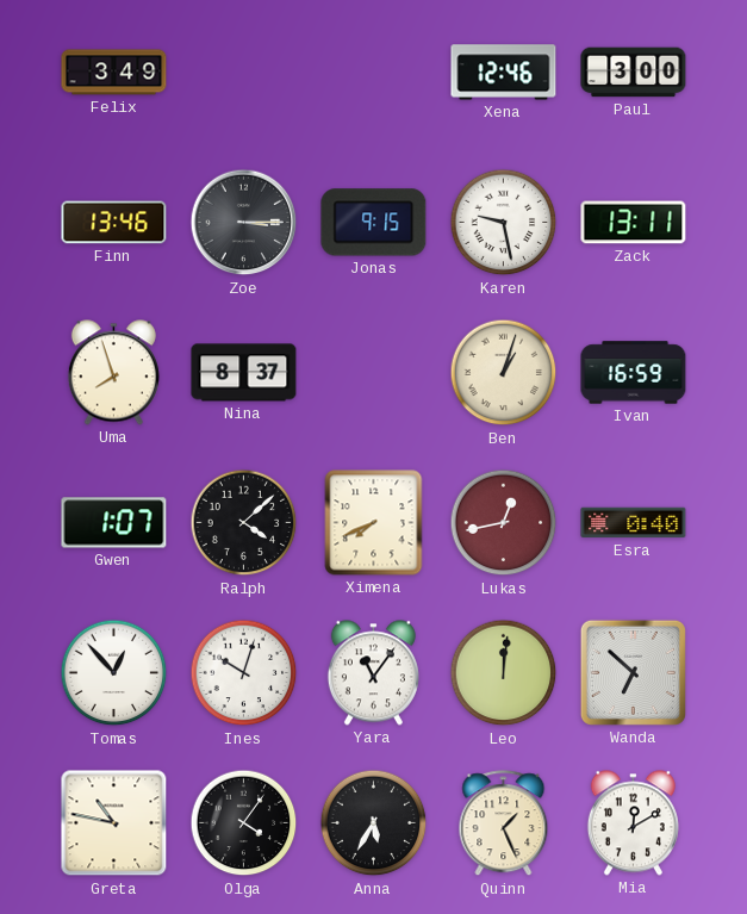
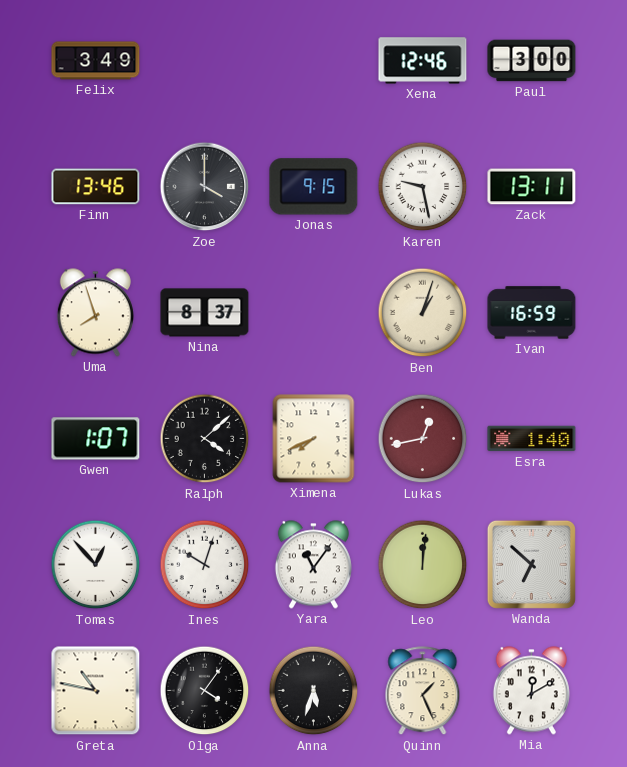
Zoe: 3:15 -> 4:00
Esra: 0:40 -> 1:40
Anna: 5:35 -> 5:33
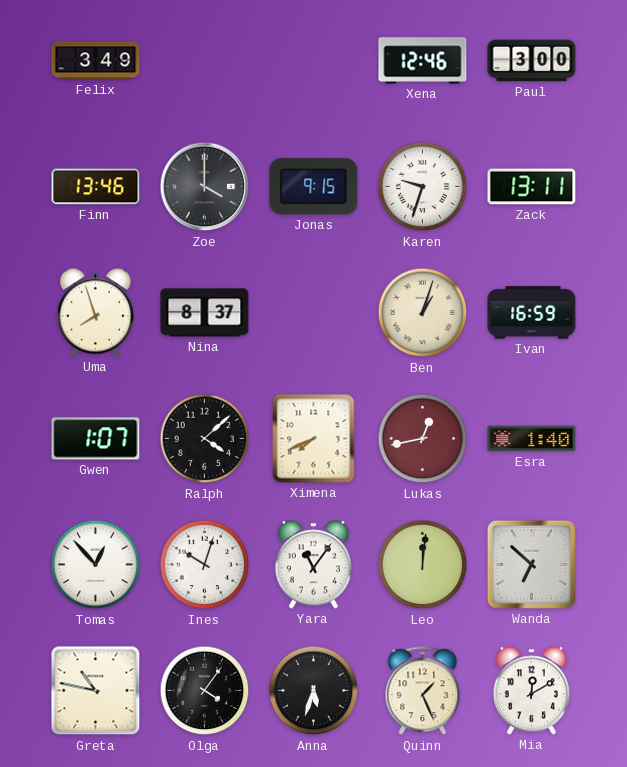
Karen: 9:28 -> 9:33
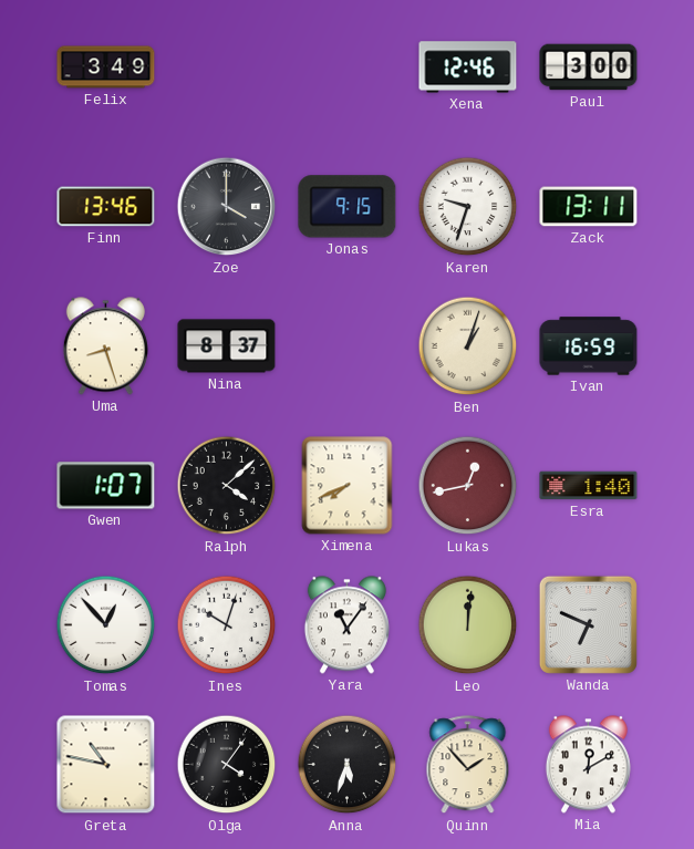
Uma: 7:57 -> 8:27
Wanda: 6:52 -> 6:49
Quinn: 1:26 -> 1:53
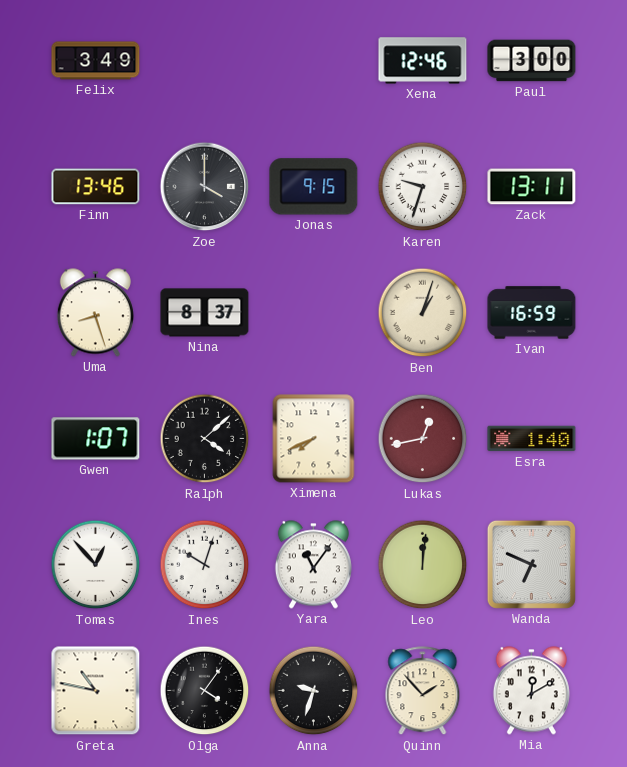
Anna: 5:33 -> 9:33
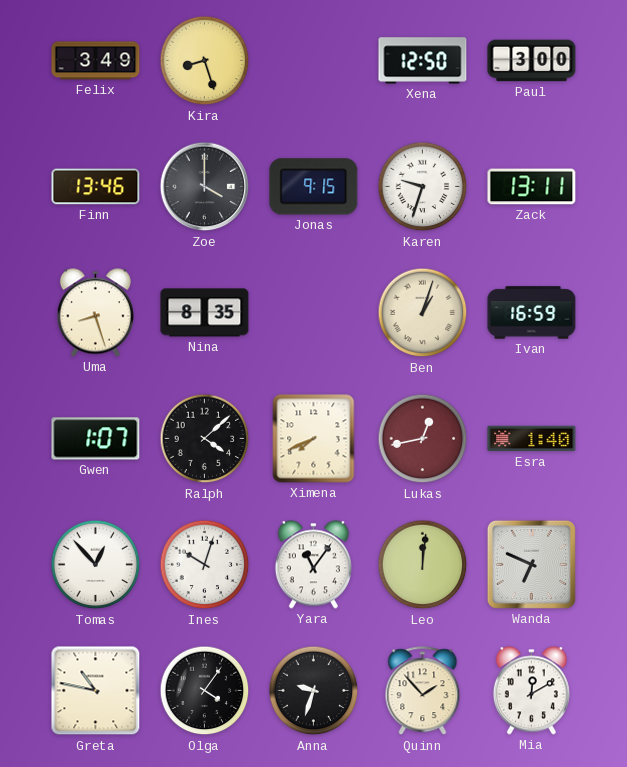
Kira: none -> 8:27
Xena: 12:46 -> 12:50
Nina: 8:37 -> 8:35
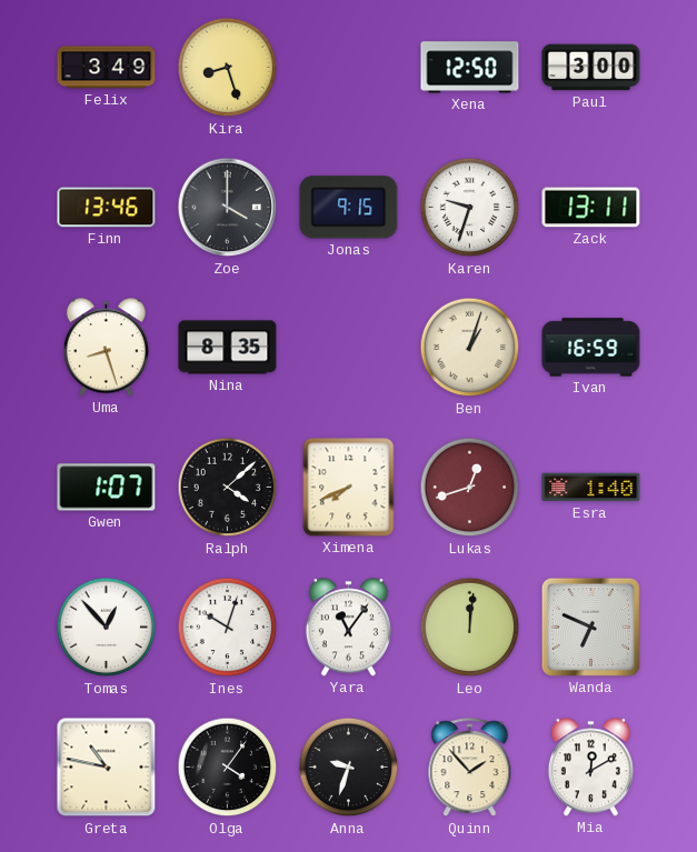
Lukas: 12:43 -> 12:42
